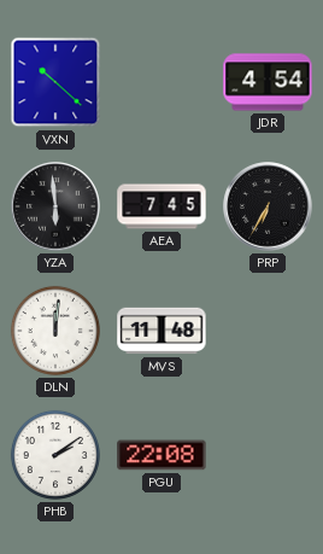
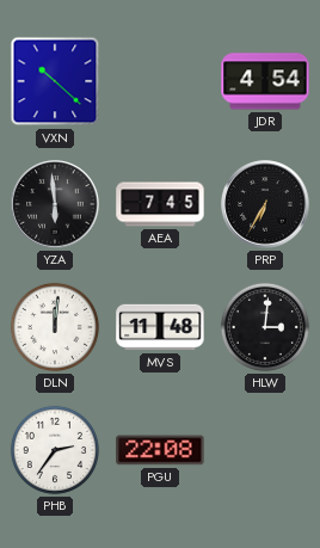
HLW: none -> 3:01
PHB: 2:09 -> 2:36
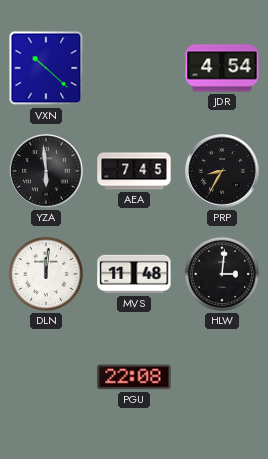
PRP: 6:35 -> 8:35
PHB: 2:36 -> none
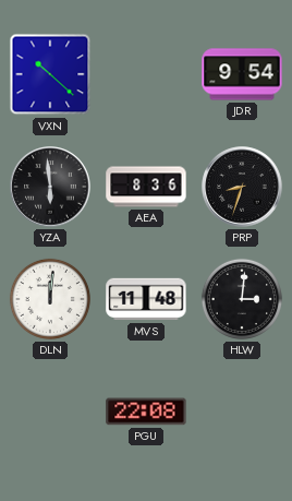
JDR: 4:54 -> 9:54
AEA: 7:45 -> 8:36
PRP: 8:35 -> 8:33
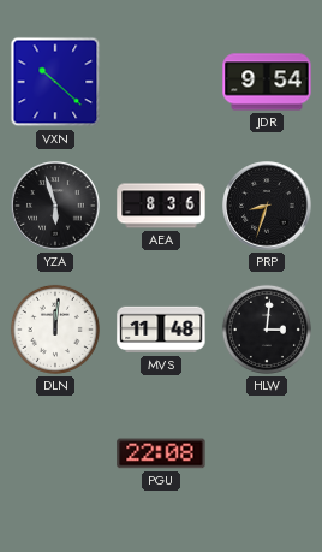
YZA: 5:59 -> 5:57
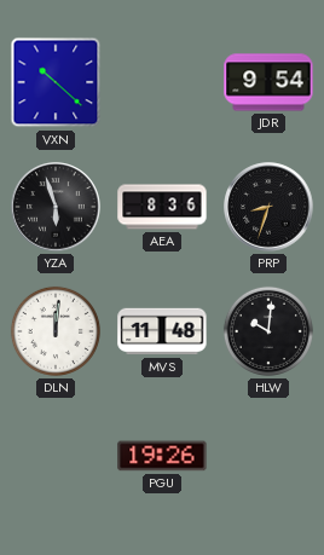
HLW: 3:01 -> 10:01
PGU: 22:08 -> 19:26
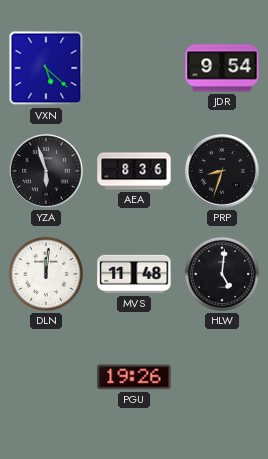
VXN: 10:22 -> 5:22
HLW: 10:01 -> 5:01
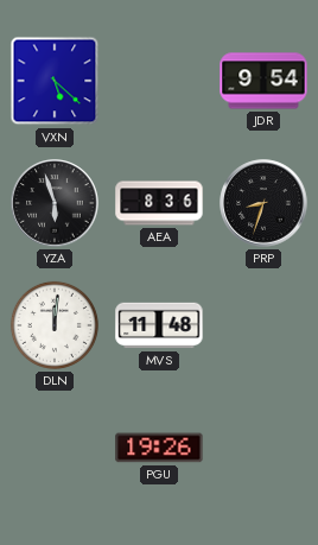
HLW: 5:01 -> none
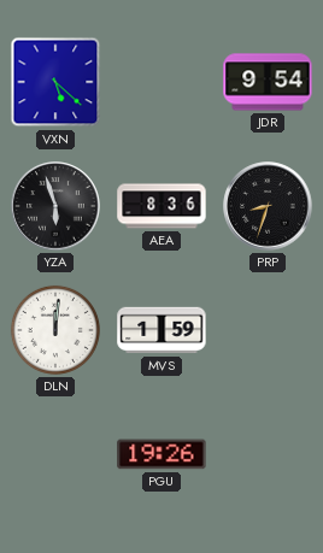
MVS: 11:48 -> 1:59
